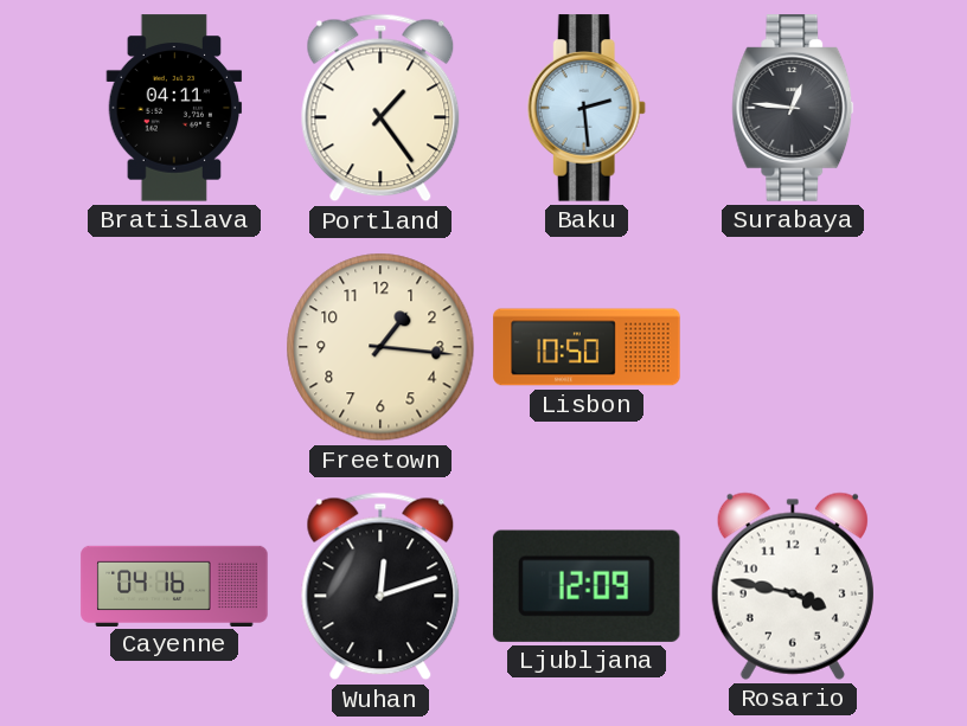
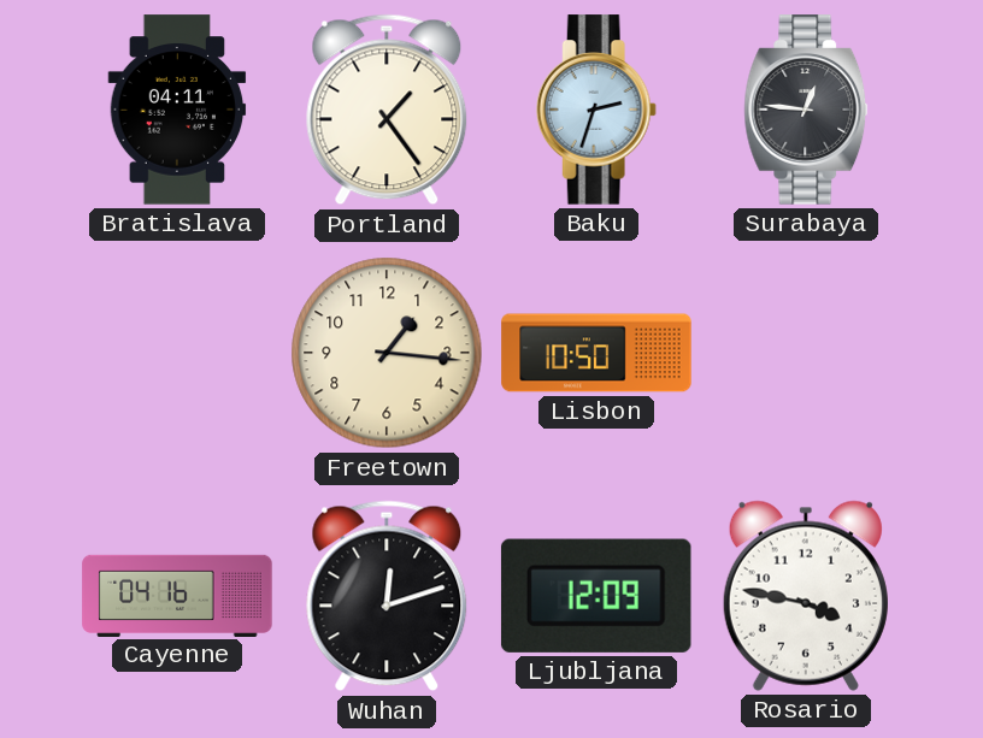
Baku: 2:29 -> 2:33
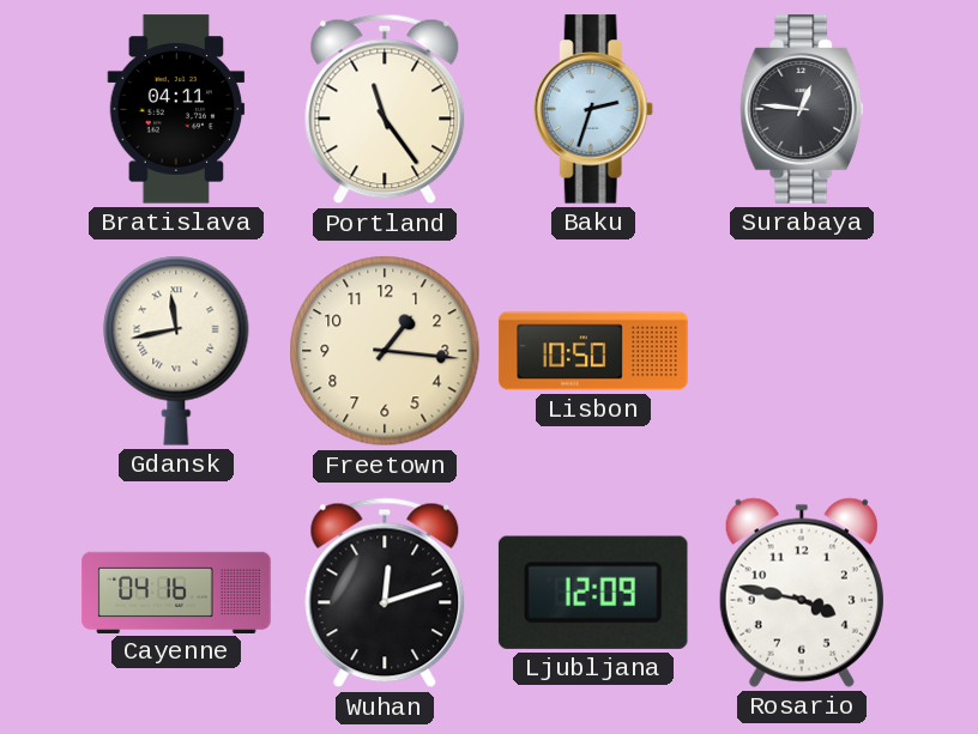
Portland: 1:24 -> 11:24
Gdansk: none -> 11:43
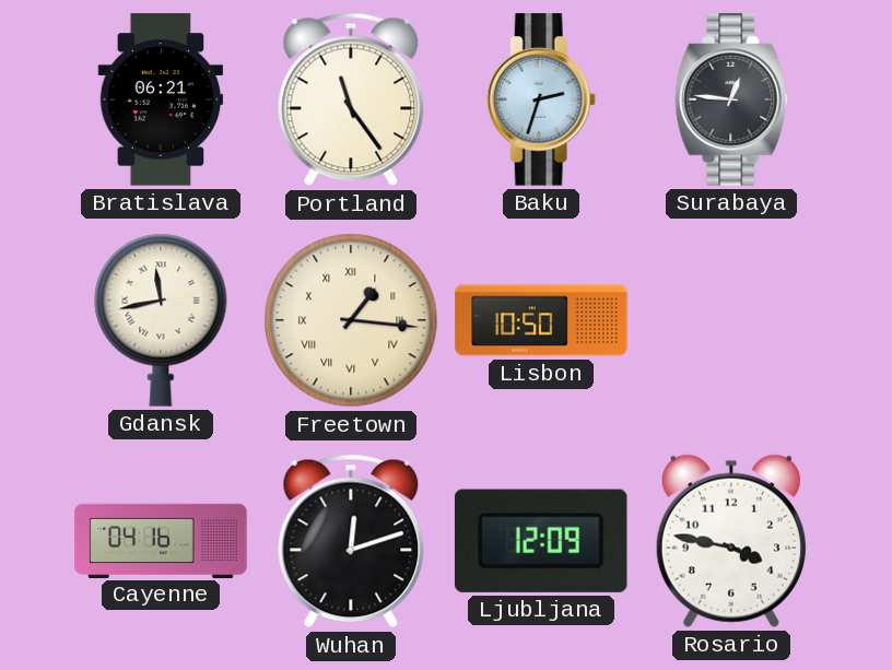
Bratislava: 04:11 -> 06:21
Freetown numerals: Arabic -> Roman
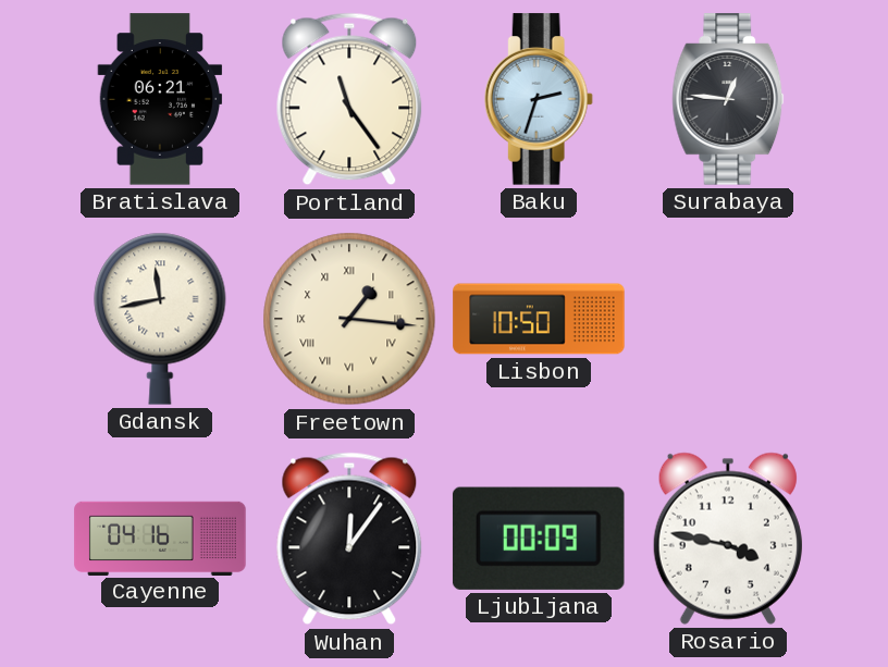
Wuhan: 12:12 -> 12:06
Ljubljana: 12:09 -> 00:09
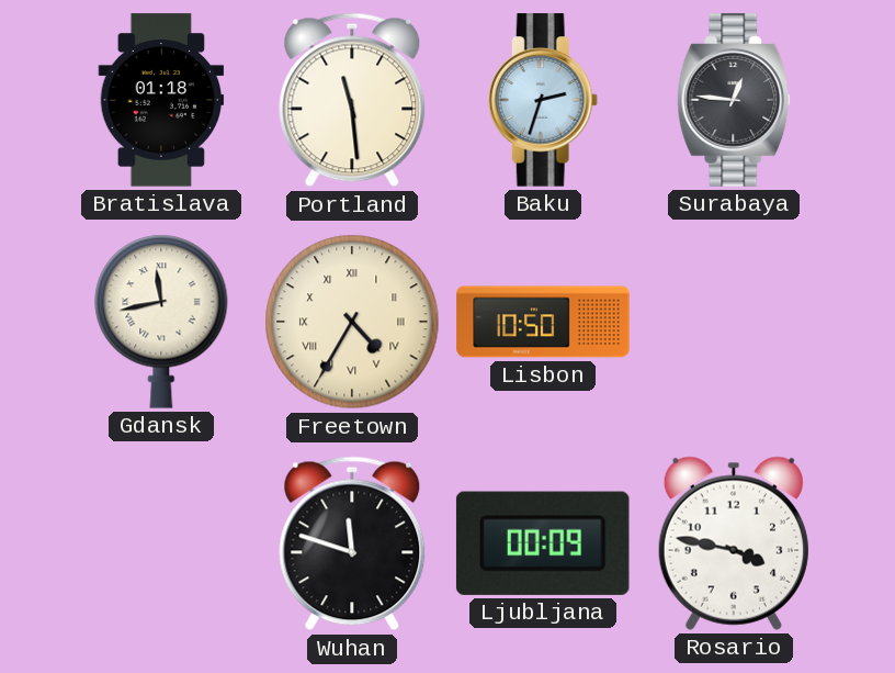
Bratislava: 06:21 -> 01:18
Portland: 11:24 -> 11:29
Freetown: 1:16 -> 4:35
Cayenne: 04:16 -> none
Wuhan: 12:06 -> 11:48
